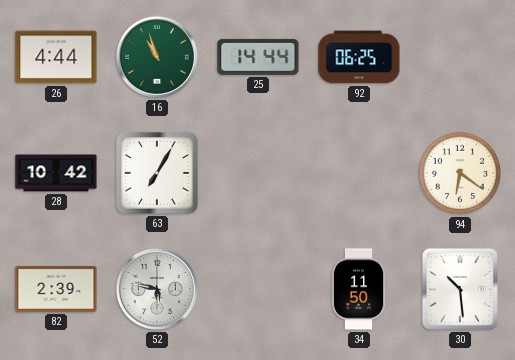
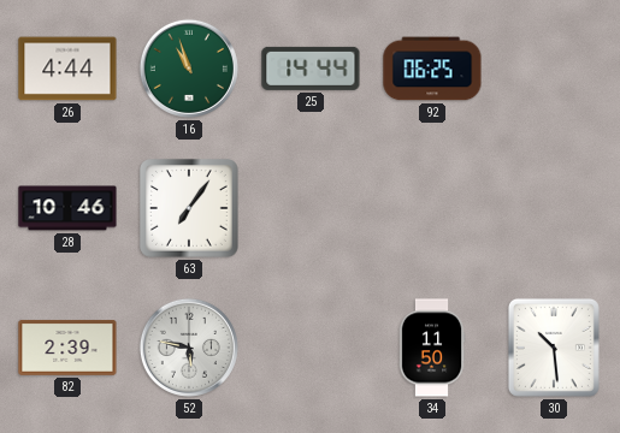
28: 10:42 -> 10:46
63: 7:05 -> 7:06
94: 6:21 -> none
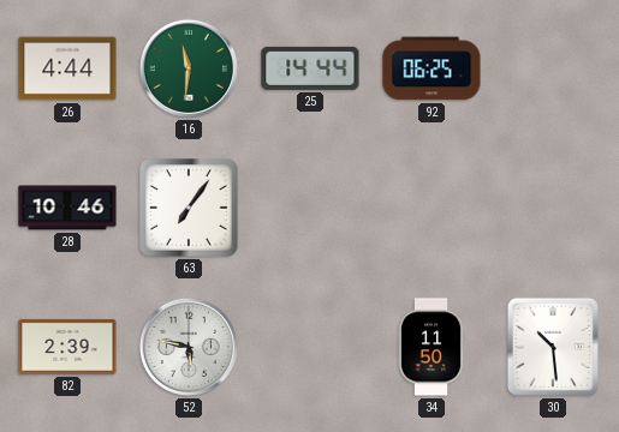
16: 10:57 -> 11:31
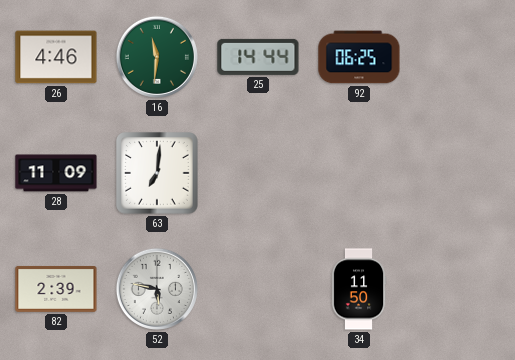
26: 4:44 -> 4:46
28: 10:46 -> 11:09
63: 7:06 -> 7:01
30: 10:29 -> none
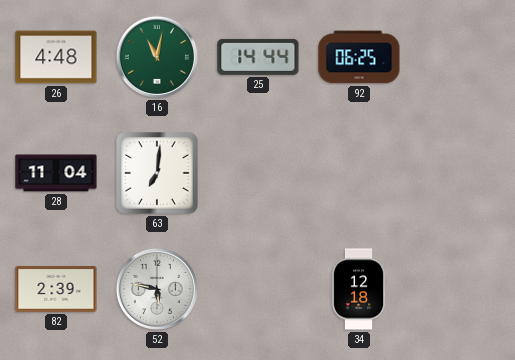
26: 4:46 -> 4:48
16: 11:31 -> 11:02
28: 11:09 -> 11:04
34: 11:50 -> 12:18
